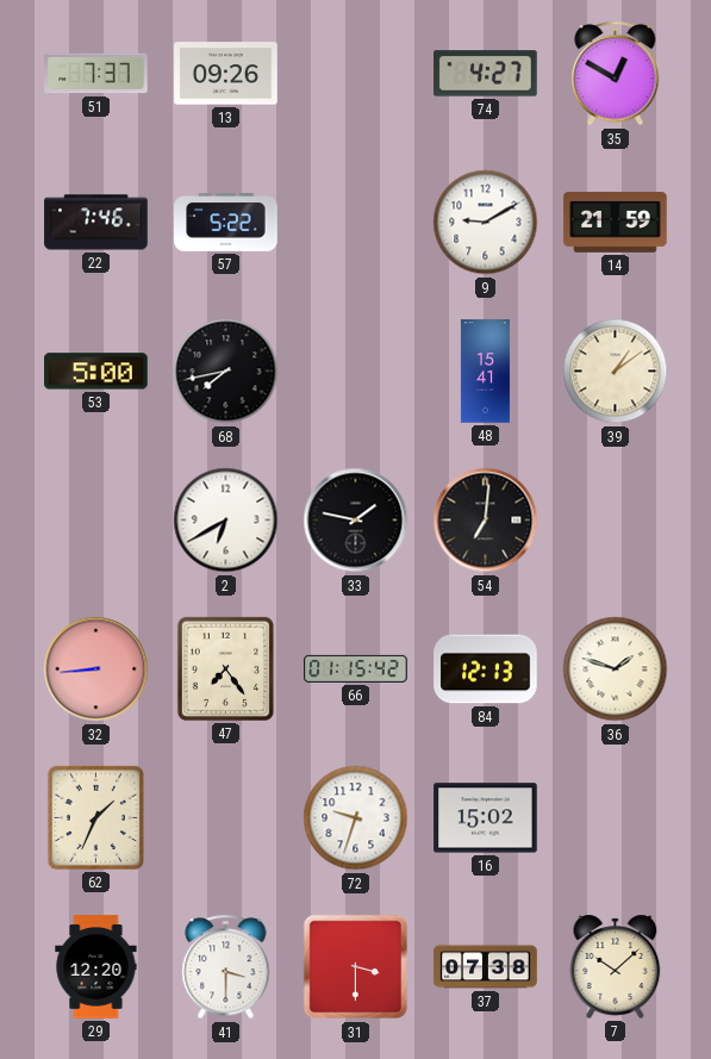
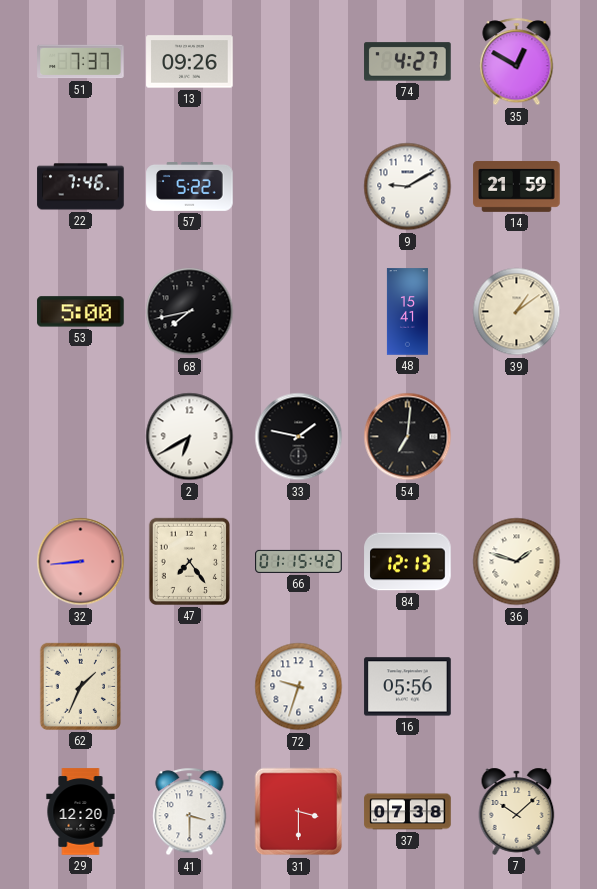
16: 15:02 -> 05:56
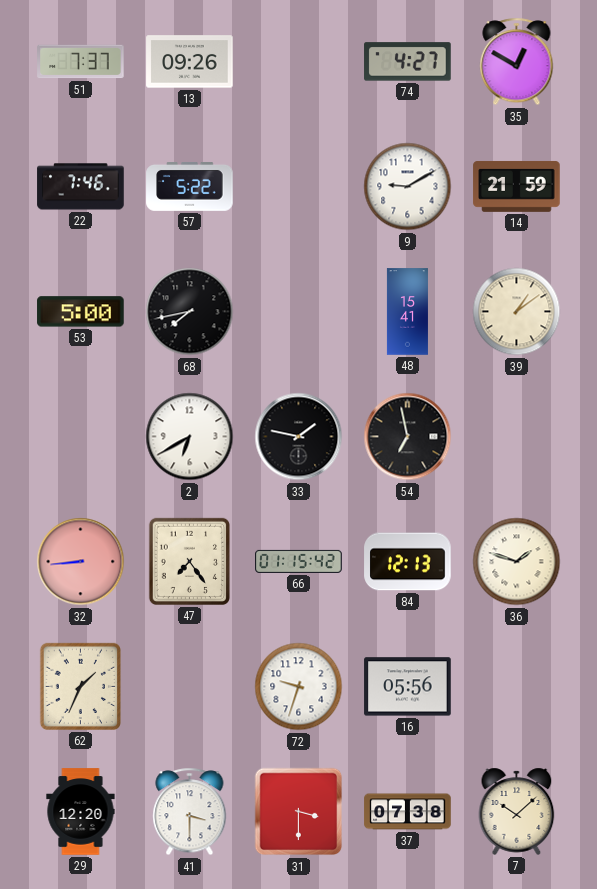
54: 7:01 -> 6:58
